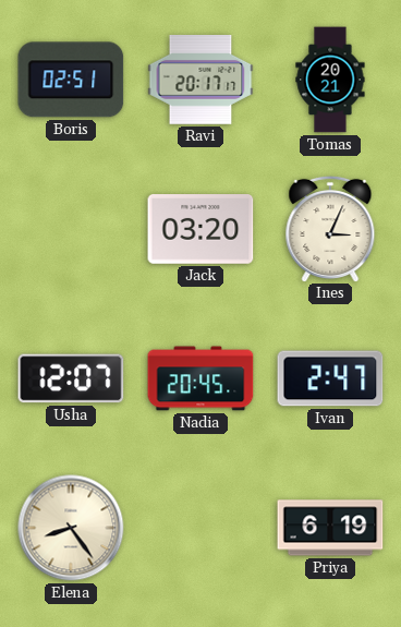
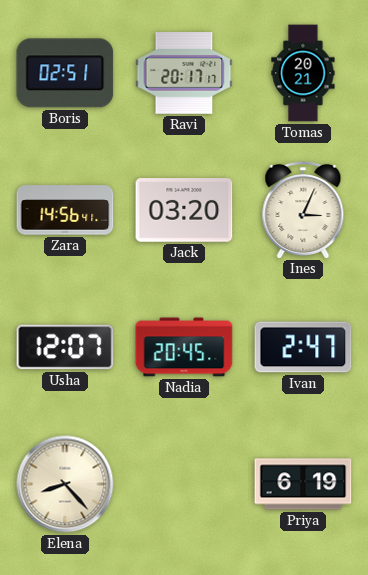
Zara: none -> 14:56
Elena: 8:24 -> 8:23
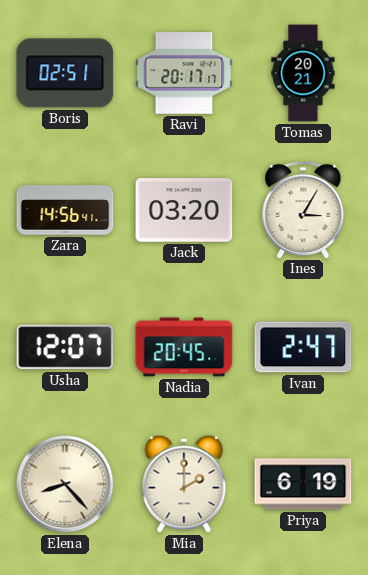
Ines: 3:04 -> 3:05
Mia: none -> 2:00
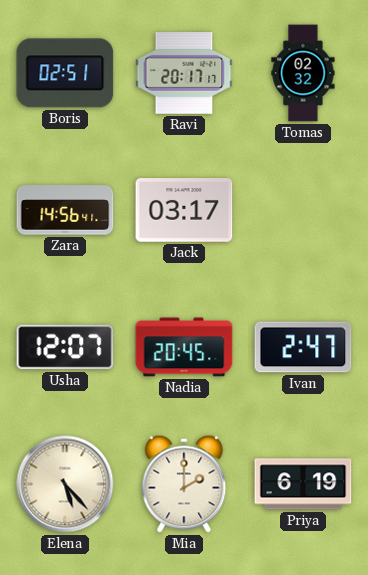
Tomas: 20:21 -> 02:32
Jack: 03:20 -> 03:17
Ines: 3:05 -> none
Elena: 8:23 -> 5:23
